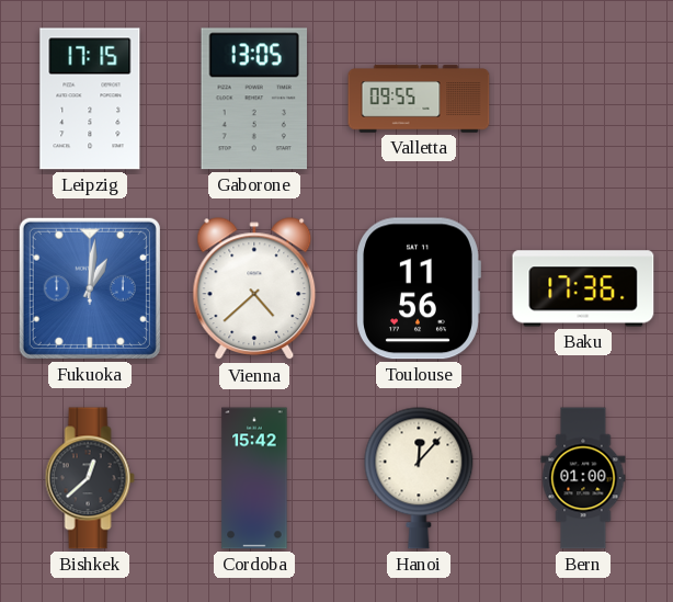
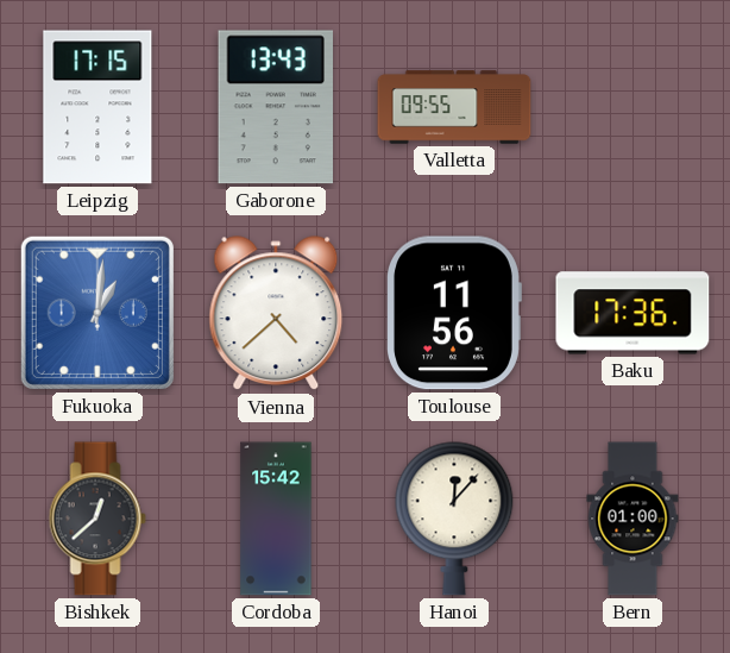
Gaborone: 13:05 -> 13:43
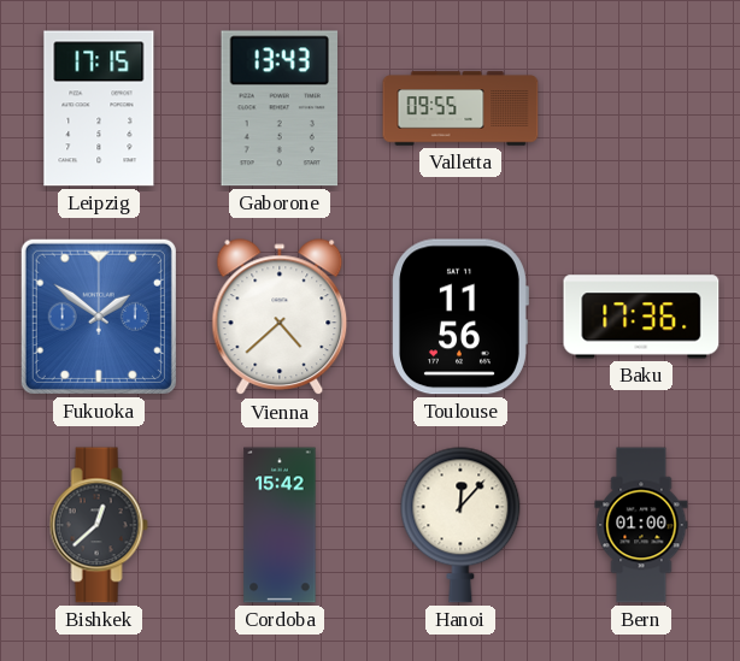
Fukuoka: 1:01 -> 1:51
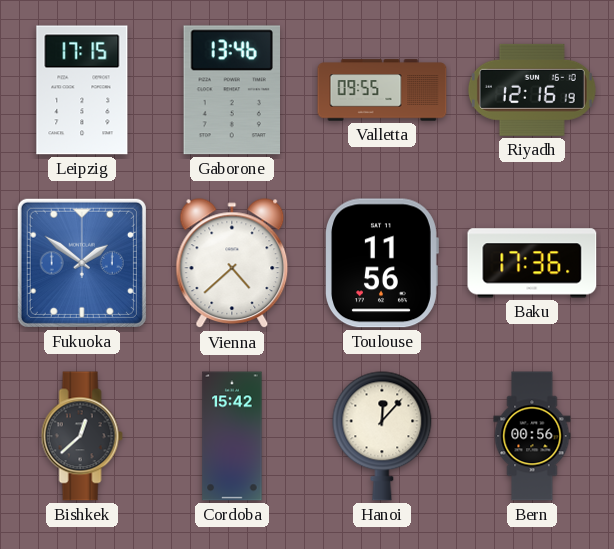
Gaborone: 13:43 -> 13:46
Riyadh: none -> 12:16
Bern: 01:00 -> 00:56
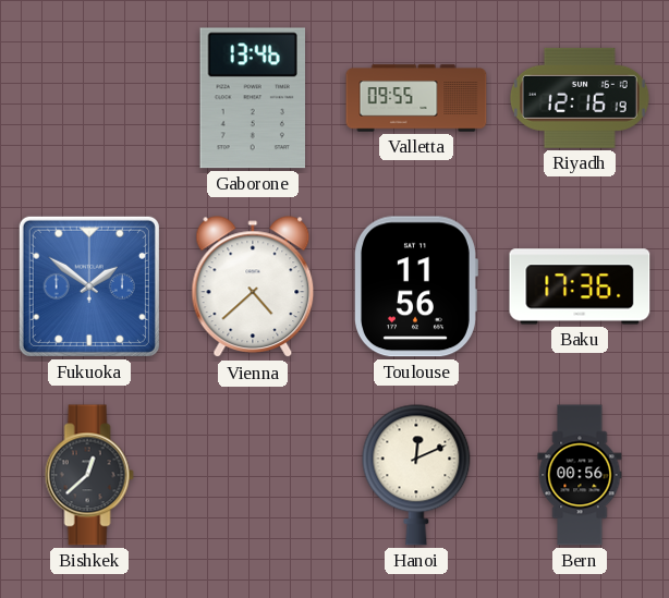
Leipzig: 17:15 -> none
Cordoba: 15:42 -> none
Hanoi: 12:07 -> 12:11
